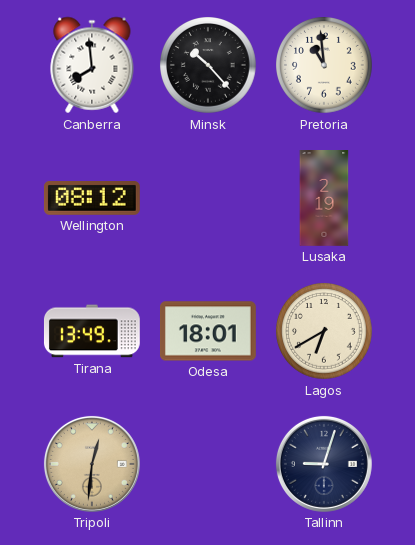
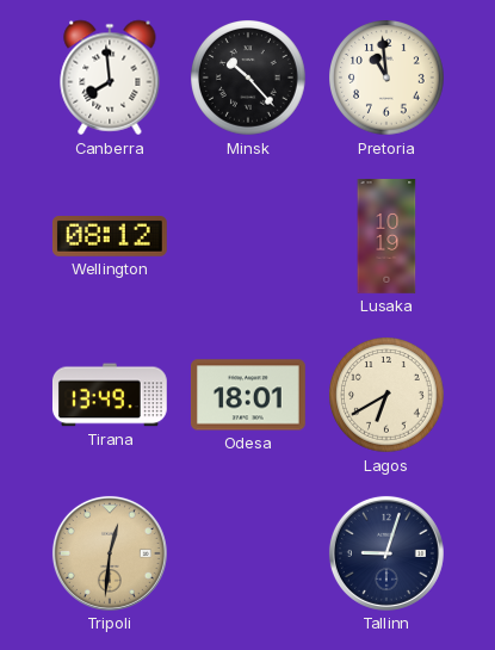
Lusaka: 2:19 -> 10:19
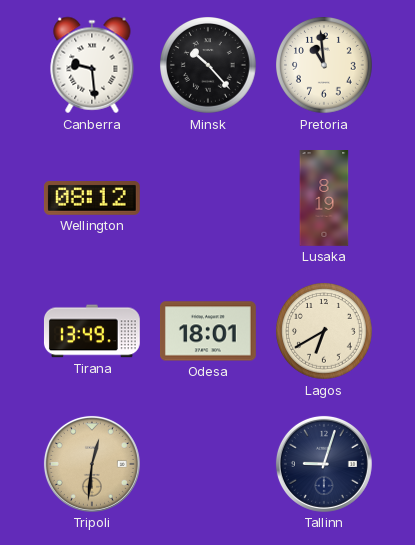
Canberra: 7:59 -> 9:29
Lusaka: 10:19 -> 8:19
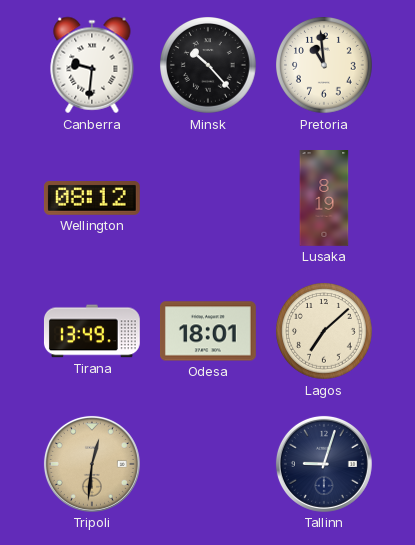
Canberra: 9:29 -> 9:31
Lagos: 6:40 -> 7:08
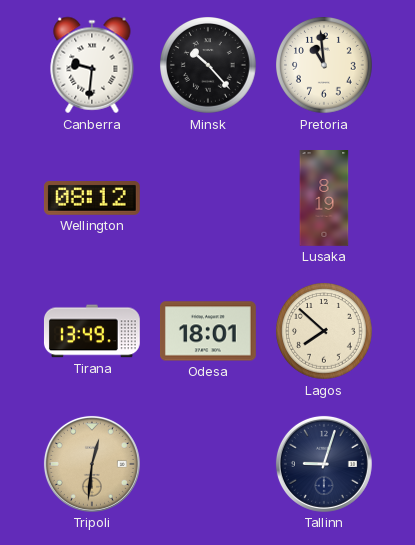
Lagos: 7:08 -> 7:52
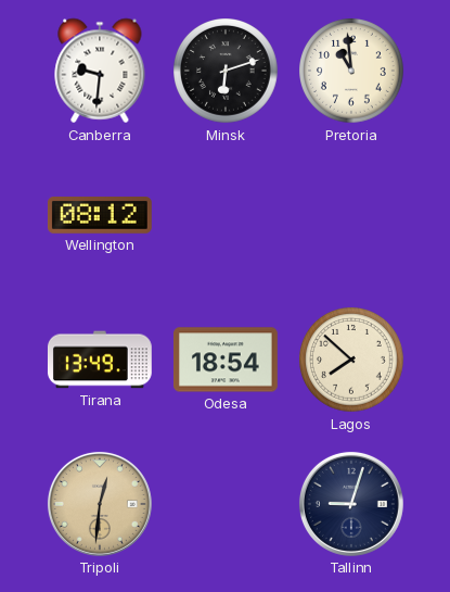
Minsk: 10:23 -> 6:12
Lusaka: 8:19 -> none
Odesa: 18:01 -> 18:54
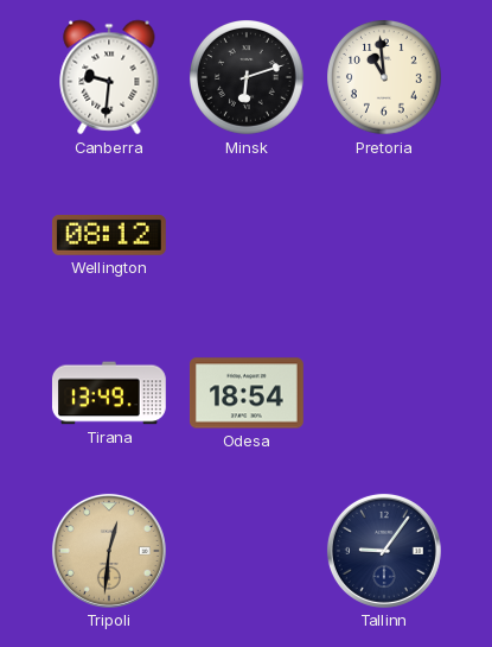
Lagos: 7:52 -> none
Tallinn: 9:03 -> 9:06
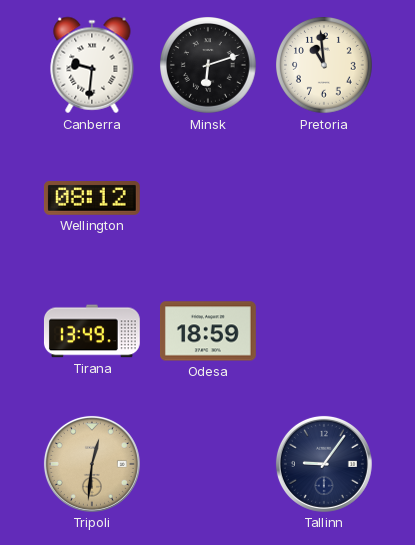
Odesa: 18:54 -> 18:59
